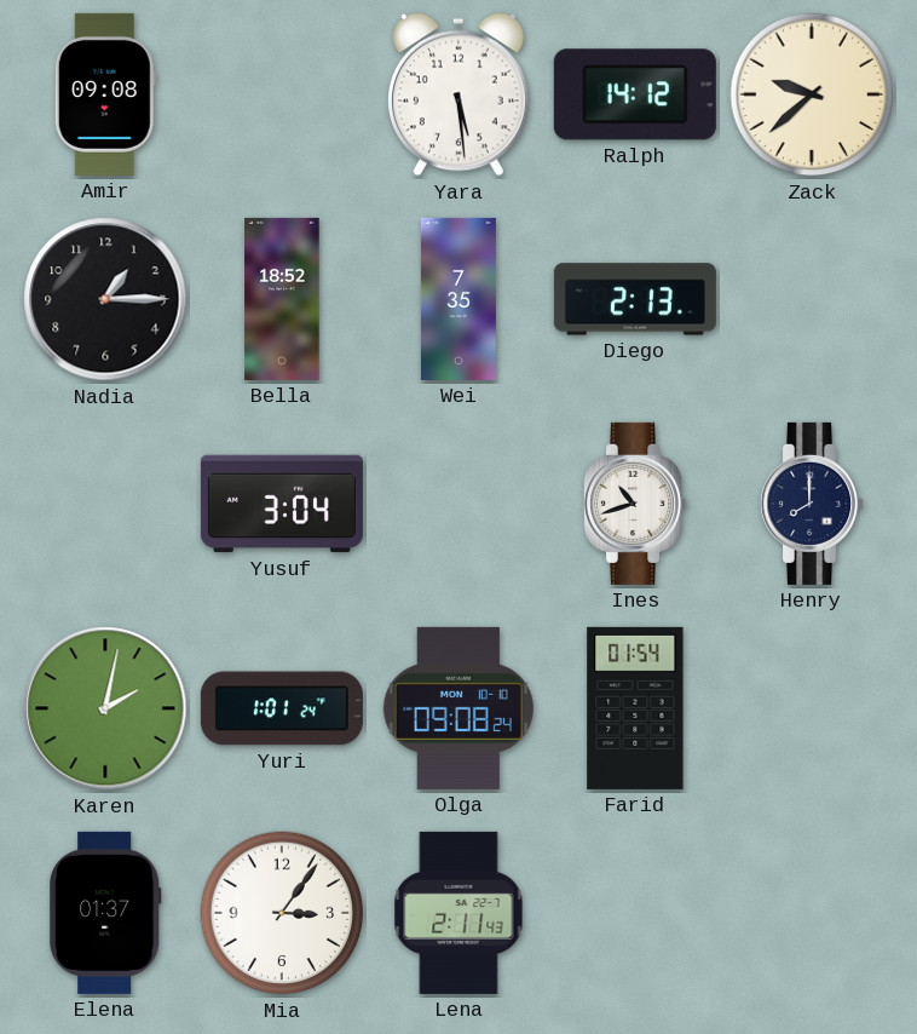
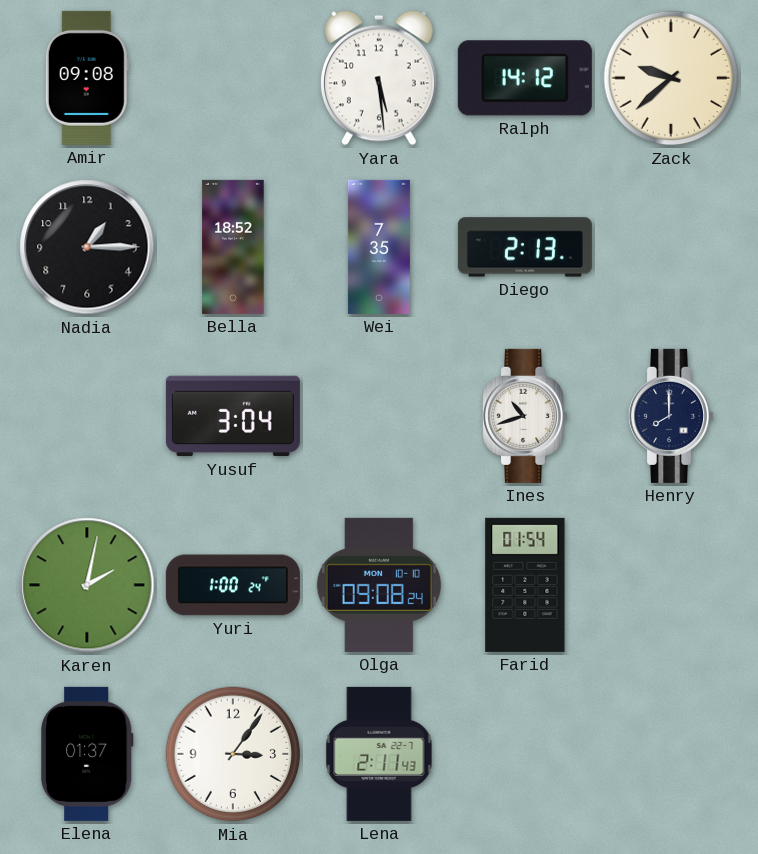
Yuri: 1:01 -> 1:00
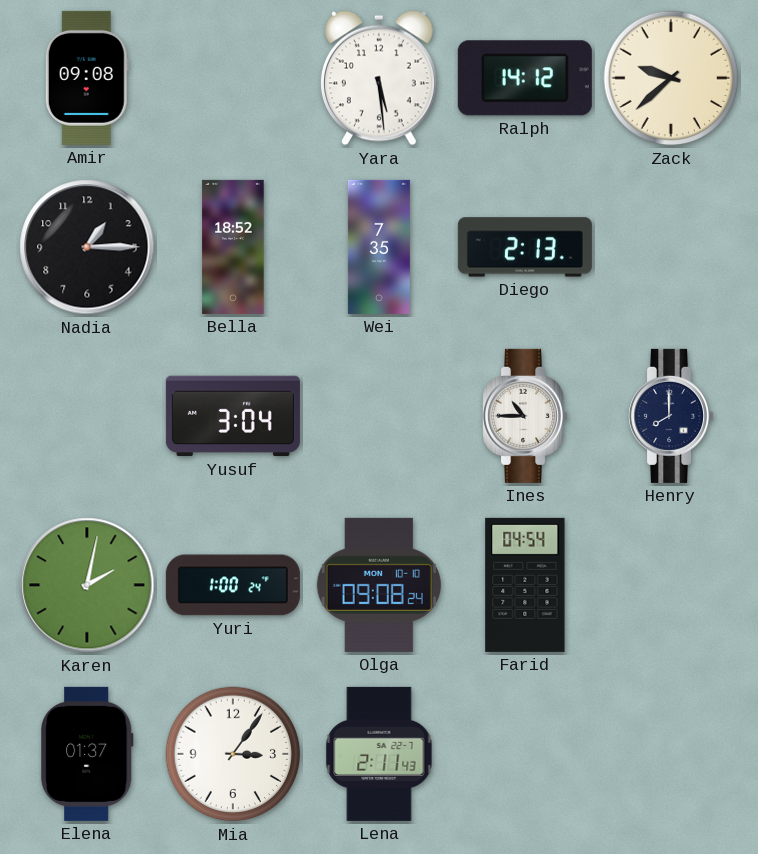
Ines: 10:42 -> 10:45
Farid: 01:54 -> 04:54
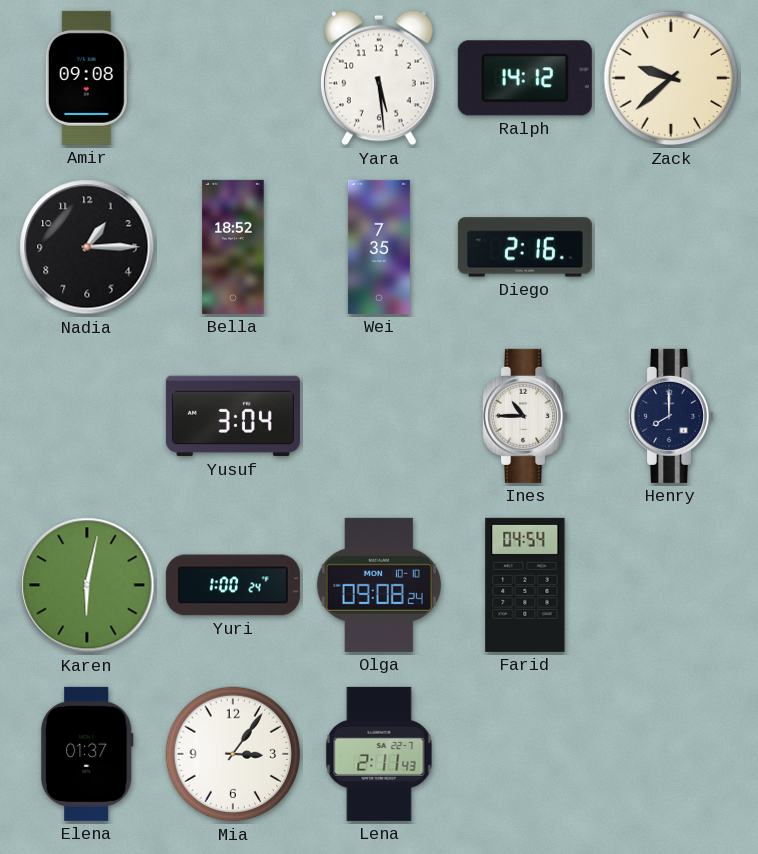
Diego: 2:13 -> 2:16
Karen: 2:02 -> 6:02
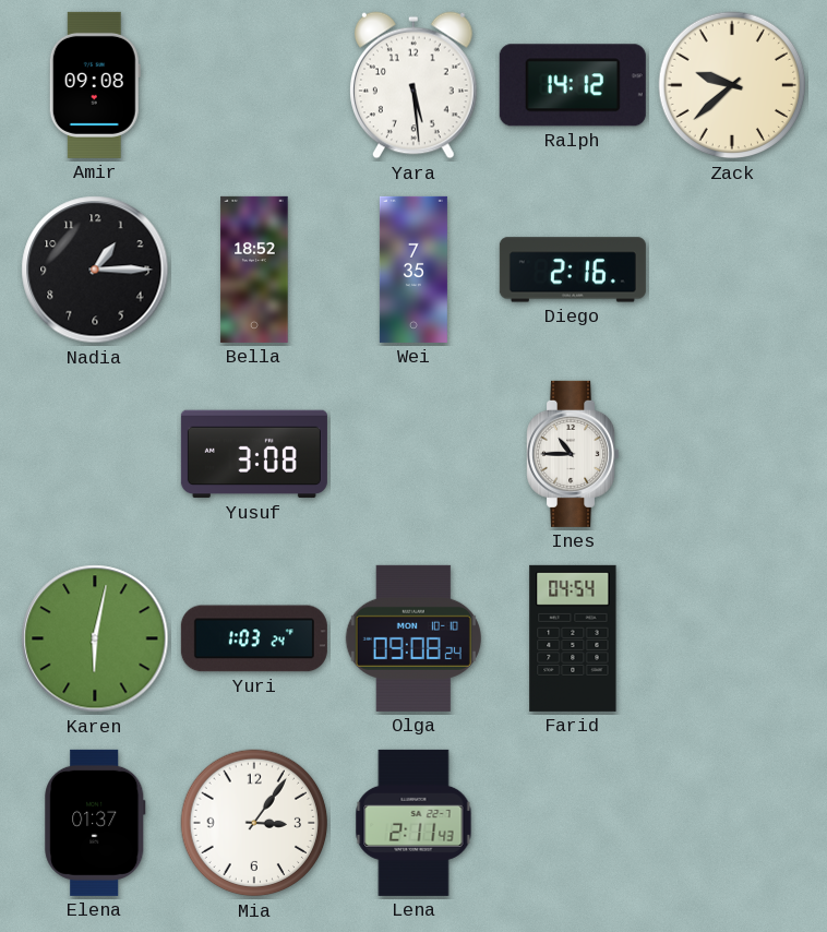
Yusuf: 3:04 -> 3:08
Henry: 8:00 -> none
Yuri: 1:00 -> 1:03
